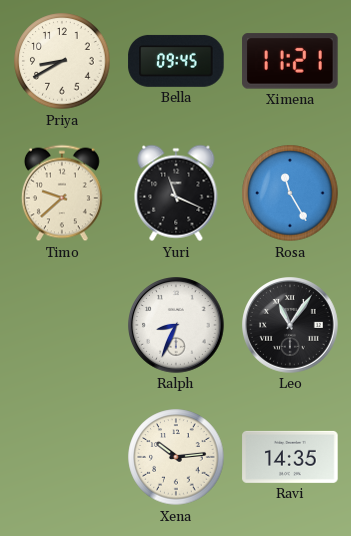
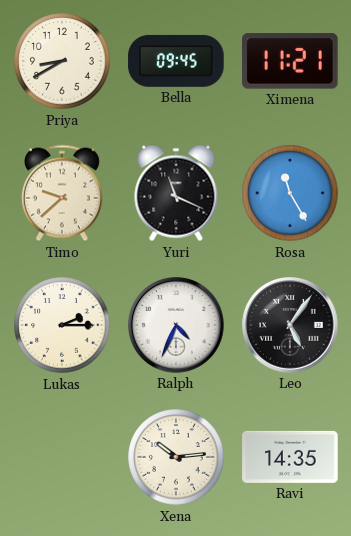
Lukas: none -> 2:15
Ralph: 8:34 -> 4:34
Leo: 11:06 -> 5:06
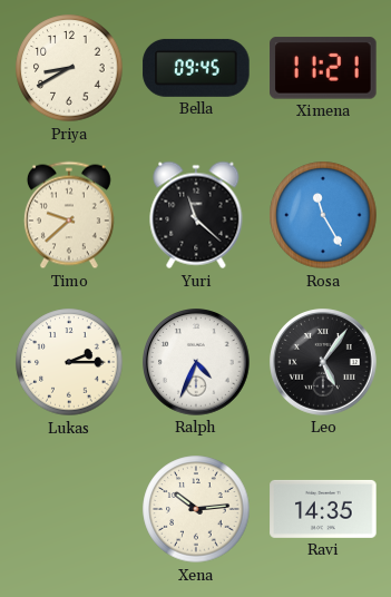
Yuri: 11:19 -> 11:22
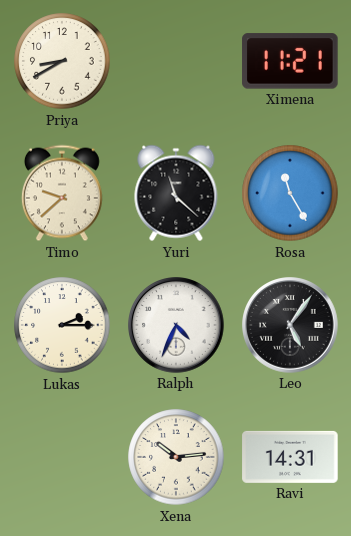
Bella: 09:45 -> none
Ravi: 14:35 -> 14:31
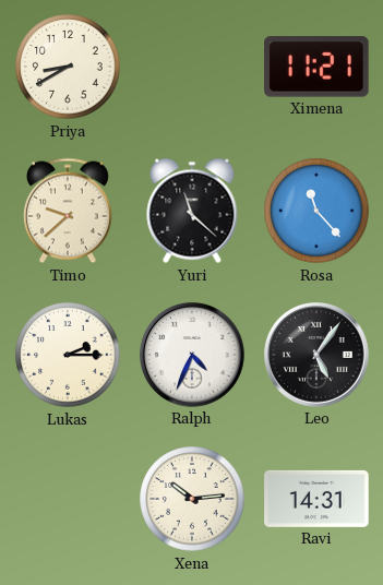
Rosa: 11:25 -> 11:23
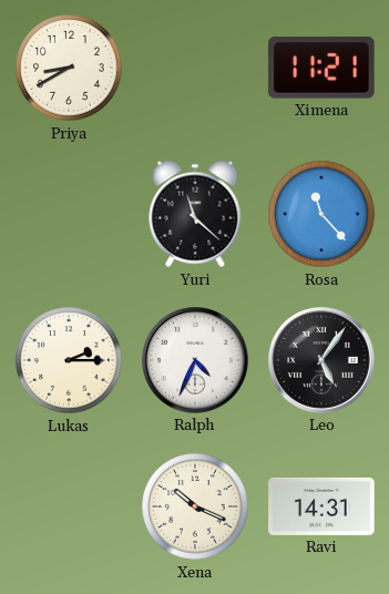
Timo: 9:38 -> none
Xena: 10:14 -> 10:19
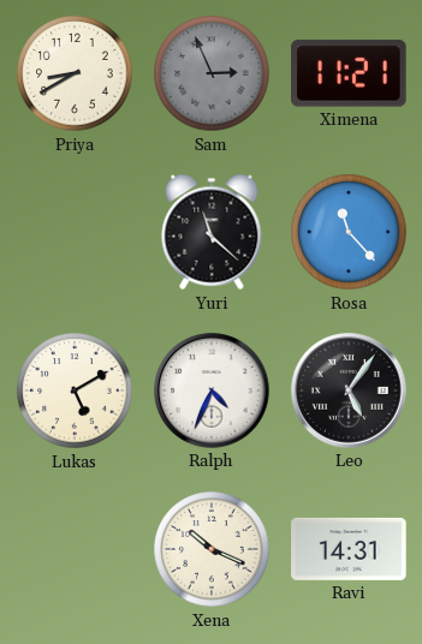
Sam: none -> 2:56
Lukas: 2:15 -> 5:10
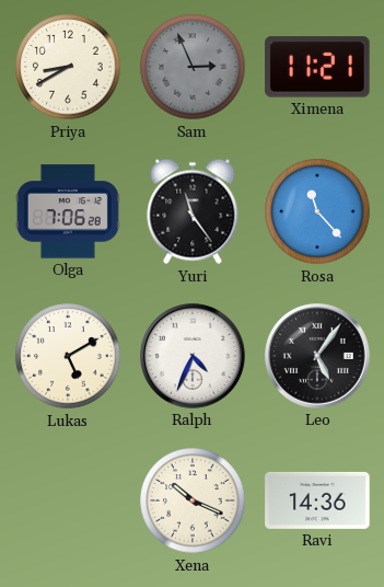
Olga: none -> 7:06
Yuri: 11:22 -> 11:24
Ravi: 14:31 -> 14:36
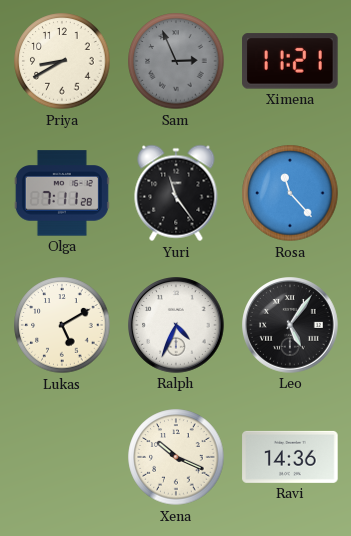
Olga: 7:06 -> 7:11
